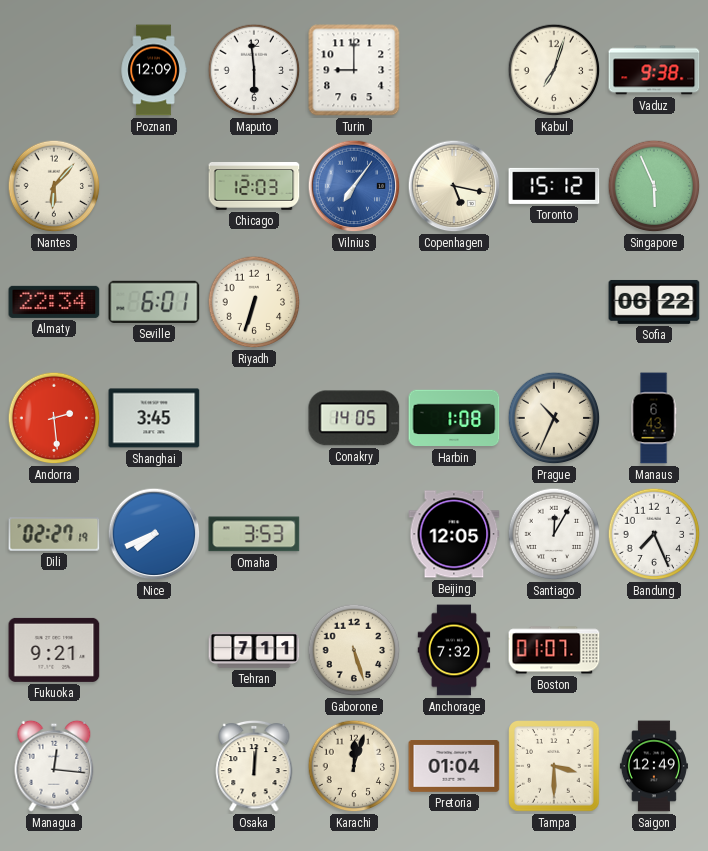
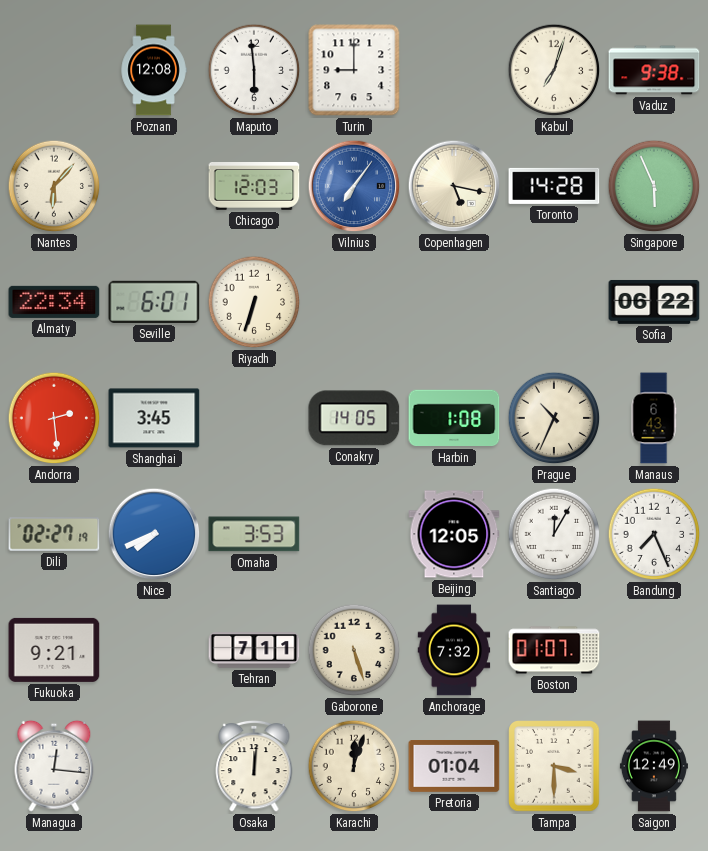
Poznan: 12:09 -> 12:08
Toronto: 15:12 -> 14:28
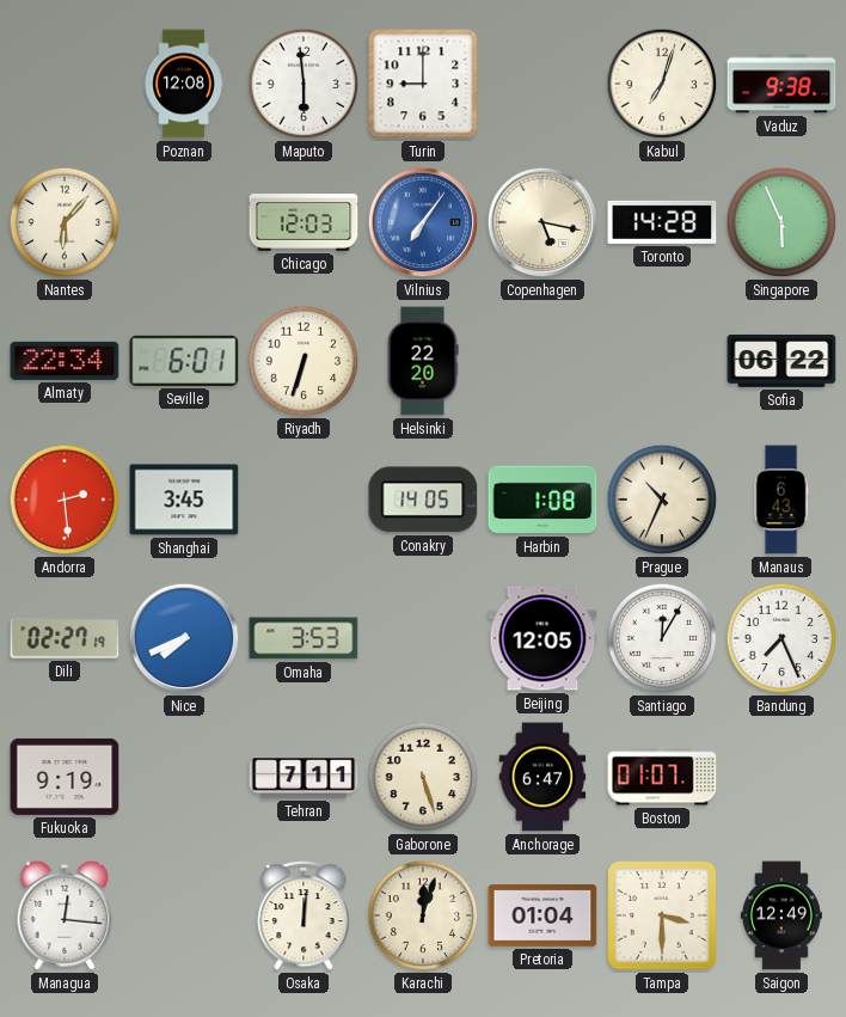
Helsinki: none -> 22:20
Fukuoka: 9:21 -> 9:19
Anchorage: 7:32 -> 6:47
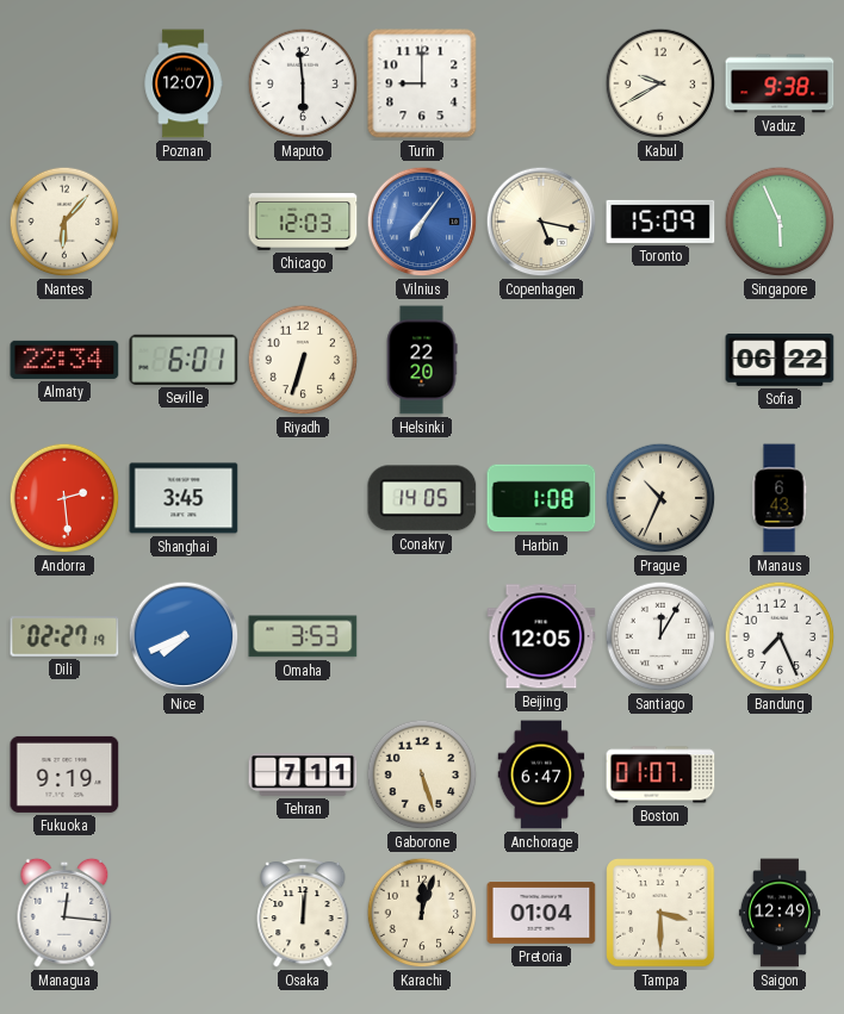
Poznan: 12:08 -> 12:07
Kabul: 7:03 -> 9:40
Toronto: 14:28 -> 15:09
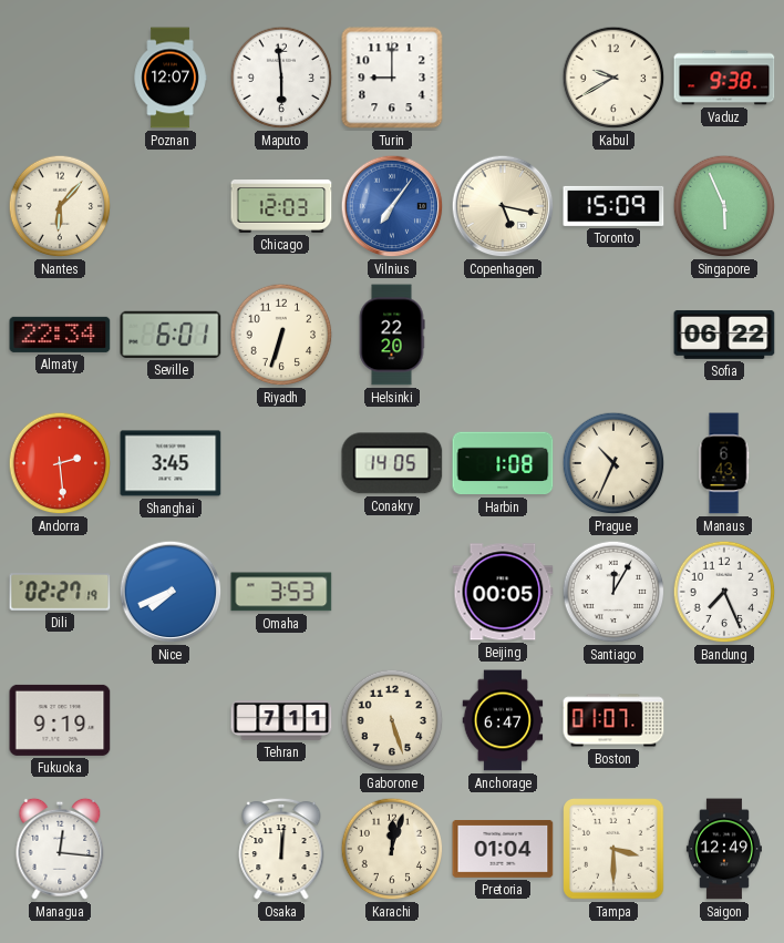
Beijing: 12:05 -> 00:05
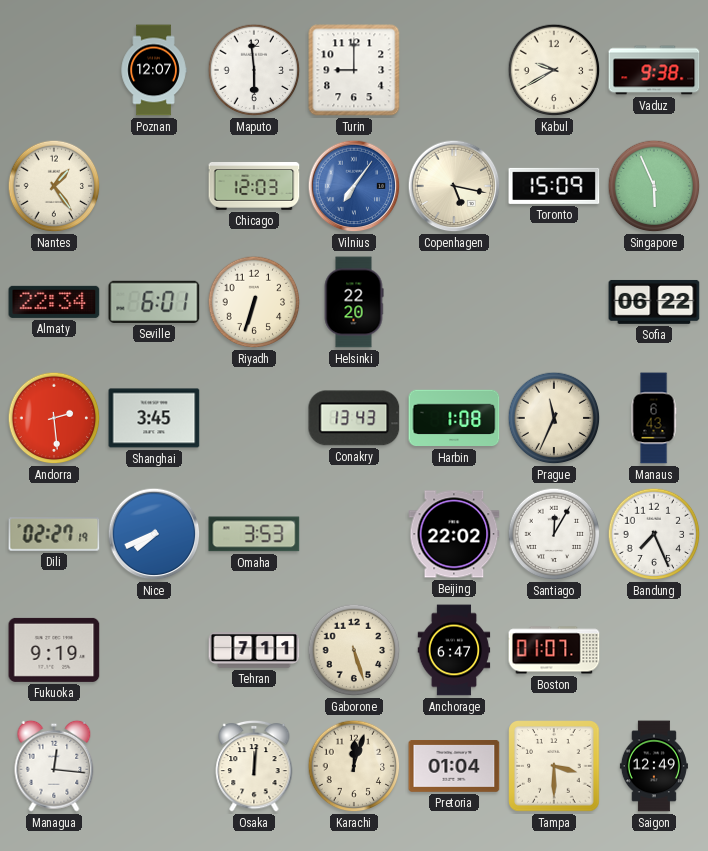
Nantes: 6:07 -> 1:24
Conakry: 14:05 -> 13:43
Prague: 10:34 -> 11:34
Beijing: 00:05 -> 22:02
